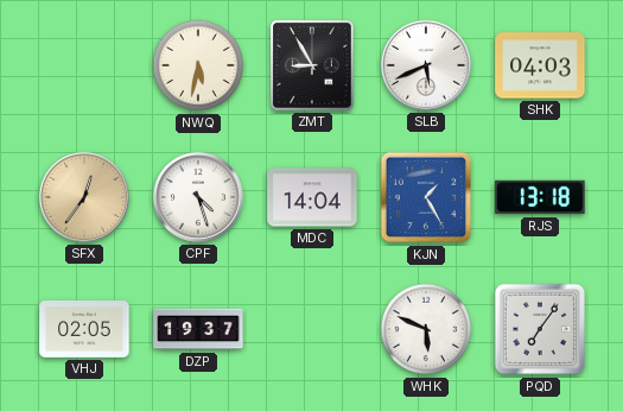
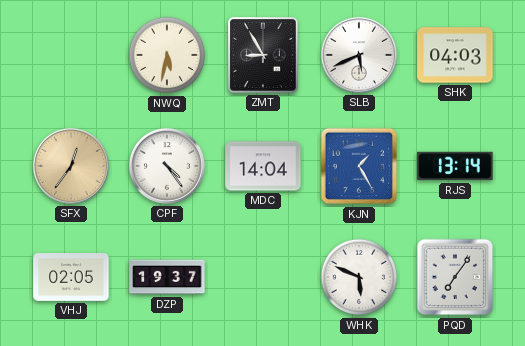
CPF: 4:27 -> 4:24
RJS: 13:18 -> 13:14
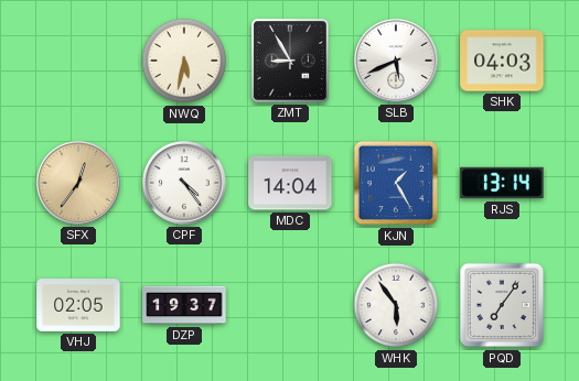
WHK: 5:49 -> 5:54
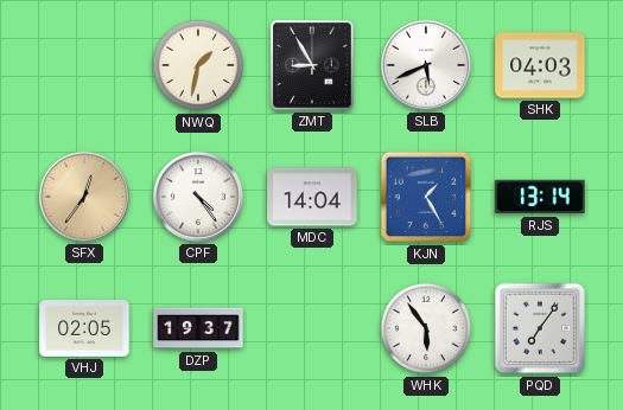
NWQ: 5:32 -> 1:32
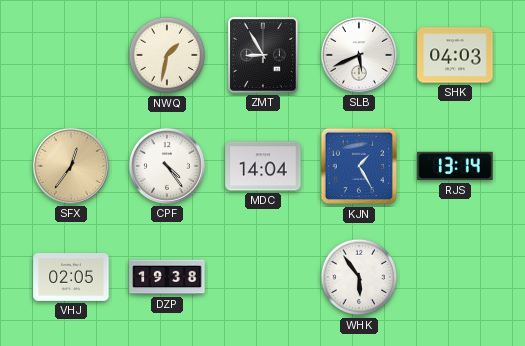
DZP: 19:37 -> 19:38
PQD: 7:06 -> none
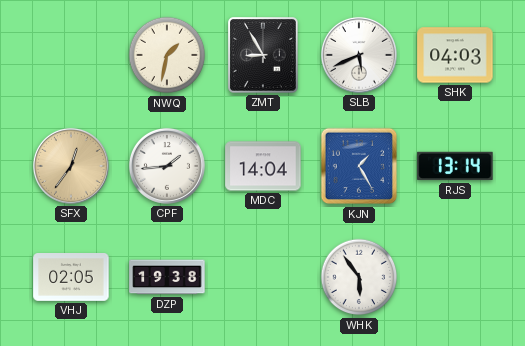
CPF: 4:24 -> 1:44
